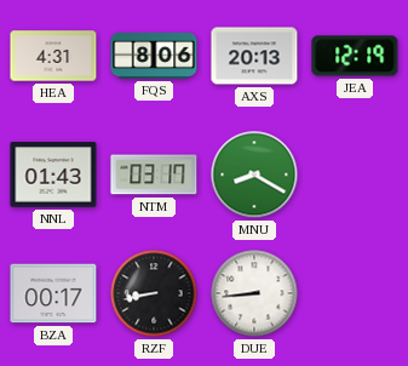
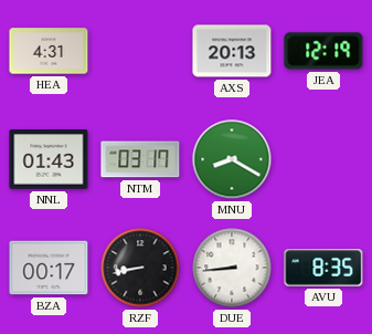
FQS: 8:06 -> none
AVU: none -> 8:35
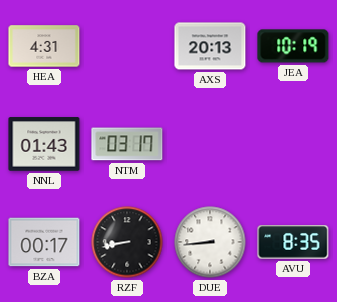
JEA: 12:19 -> 10:19
MNU: 8:20 -> none
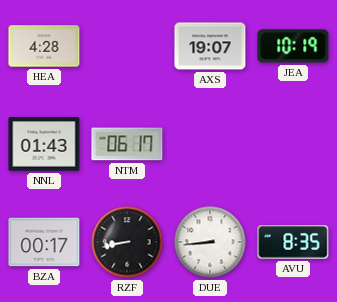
HEA: 4:31 -> 4:28
AXS: 20:13 -> 19:07
NTM: 03:17 -> 06:17
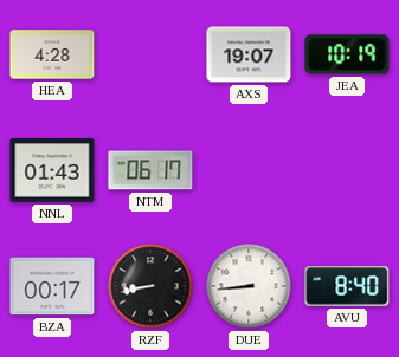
AVU: 8:35 -> 8:40
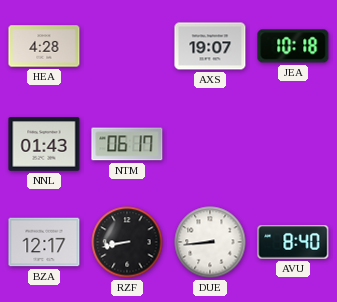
JEA: 10:19 -> 10:18
BZA: 00:17 -> 12:17
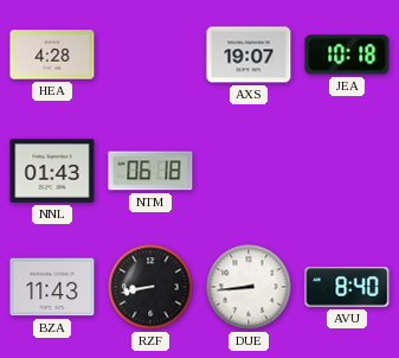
NTM: 06:17 -> 06:18
BZA: 12:17 -> 11:43
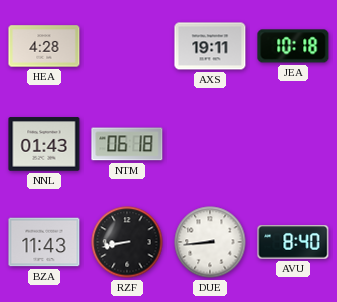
AXS: 19:07 -> 19:11
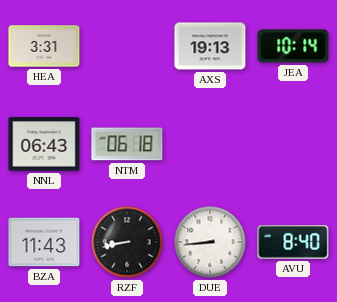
HEA: 4:28 -> 3:31
AXS: 19:11 -> 19:13
JEA: 10:18 -> 10:14
NNL: 01:43 -> 06:43
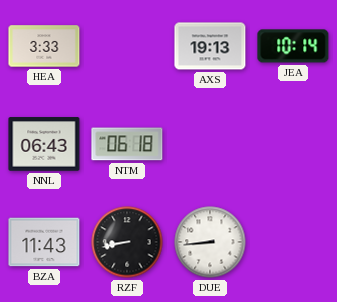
HEA: 3:31 -> 3:33
AVU: 8:40 -> none
